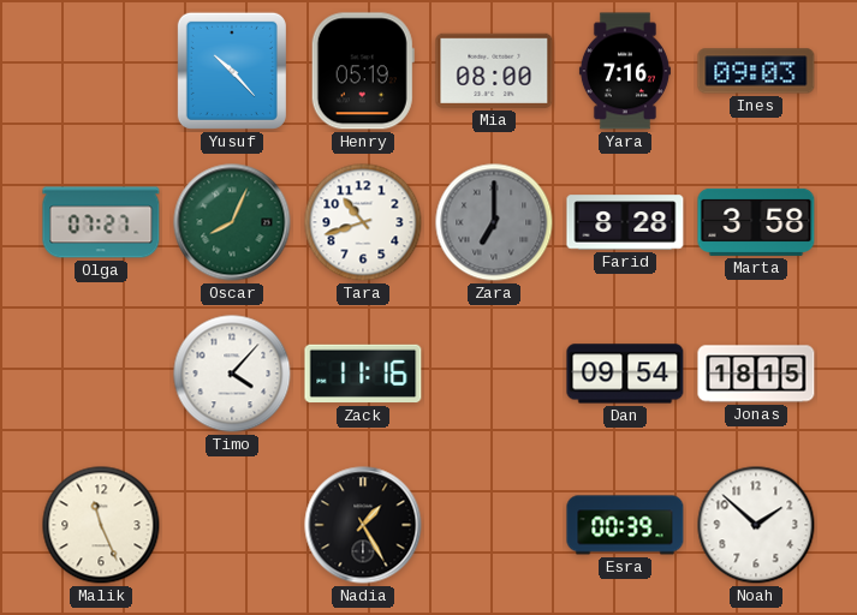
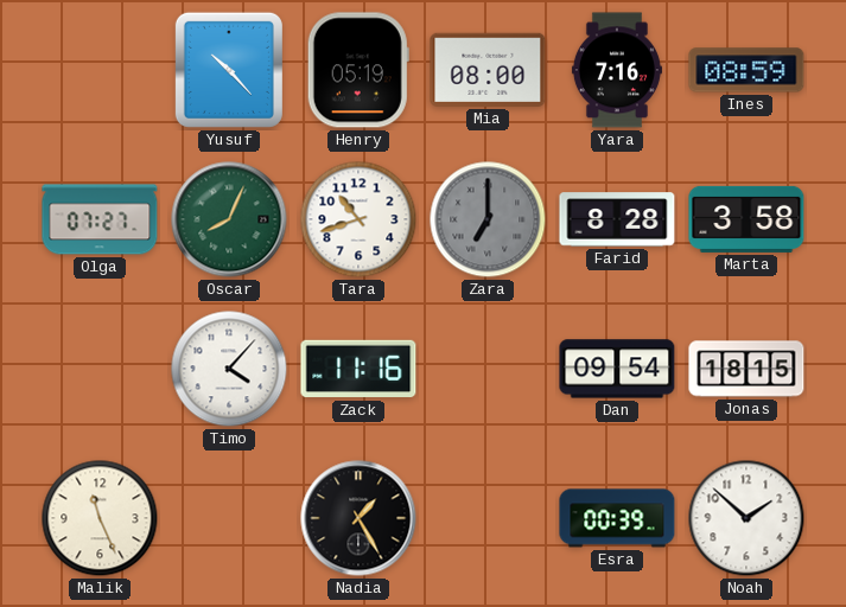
Ines: 09:03 -> 08:59
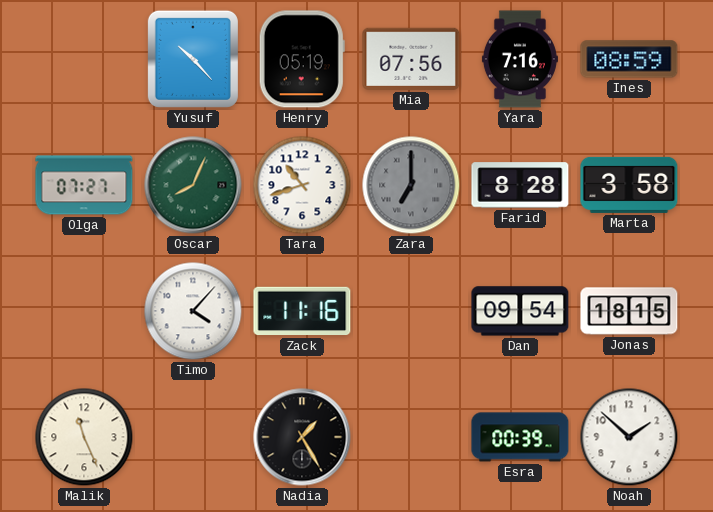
Mia: 08:00 -> 07:56
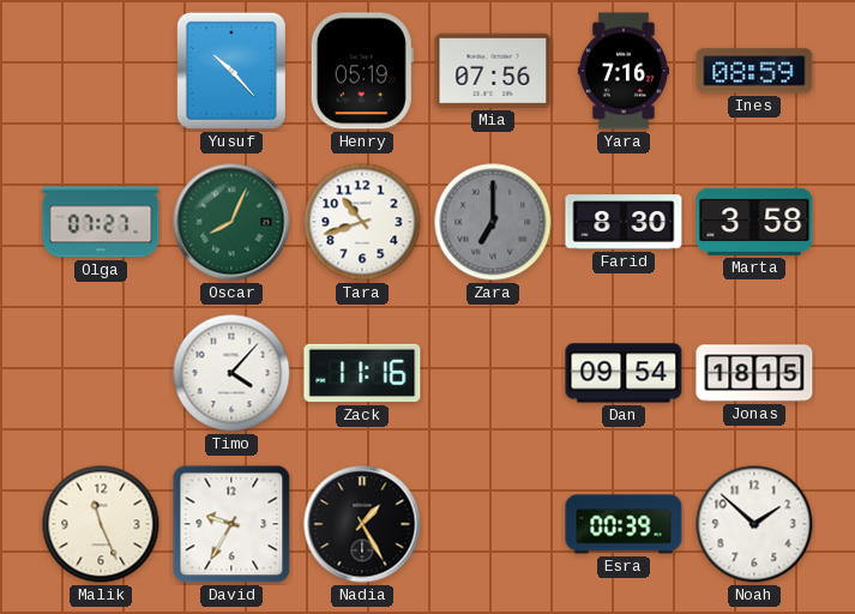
Farid: 8:28 -> 8:30
David: none -> 9:35
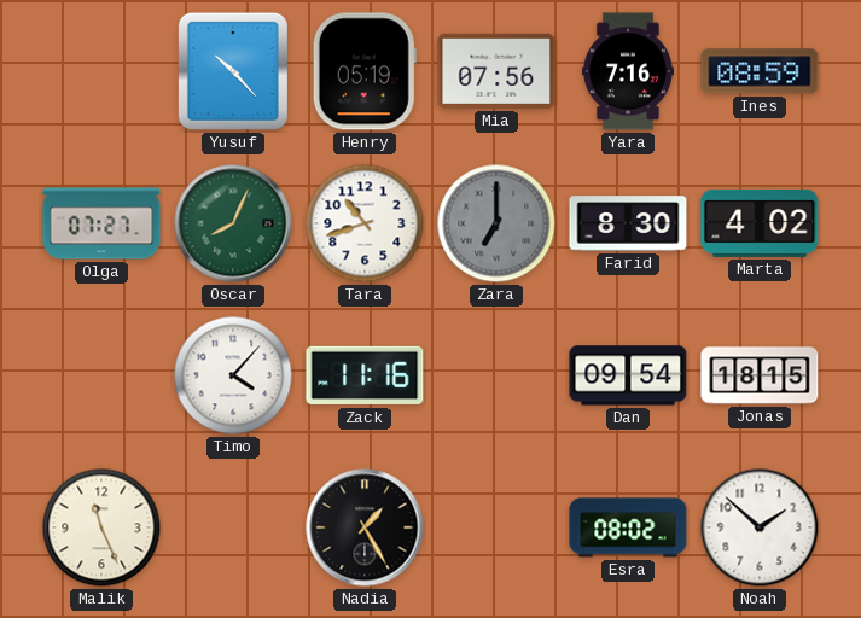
Marta: 3:58 -> 4:02
David: 9:35 -> none
Esra: 00:39 -> 08:02
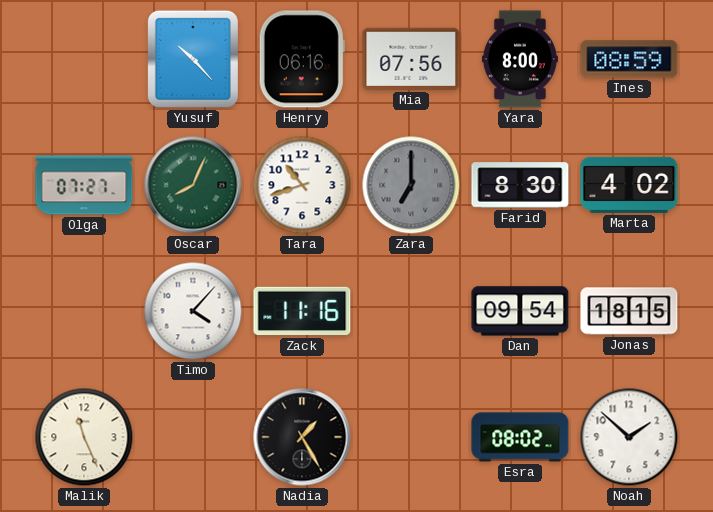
Henry: 05:19 -> 06:16
Yara: 7:16 -> 8:00
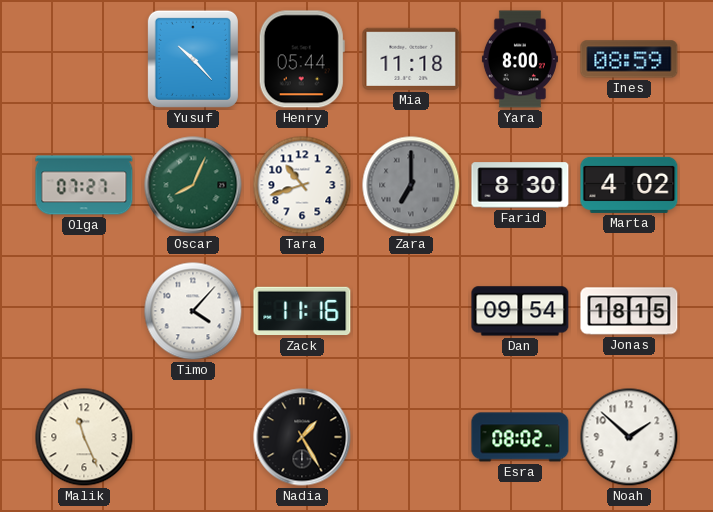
Henry: 06:16 -> 05:44
Mia: 07:56 -> 11:18
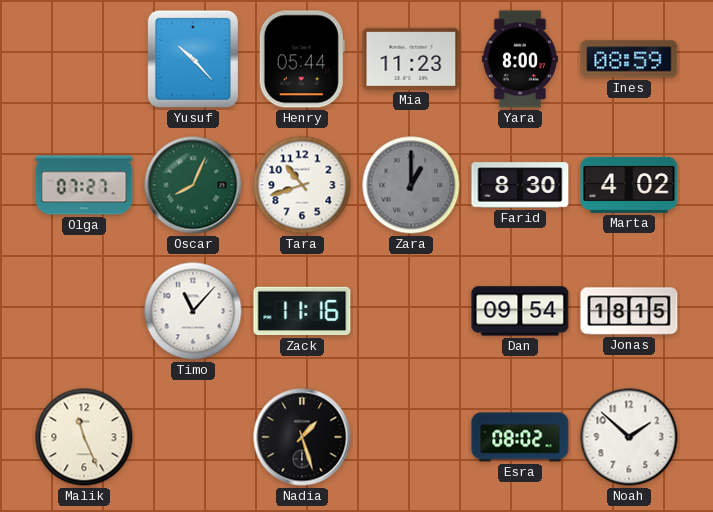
Mia: 11:18 -> 11:23
Zara: 7:00 -> 1:00
Timo: 4:07 -> 11:07
Nadia: 1:25 -> 1:27
